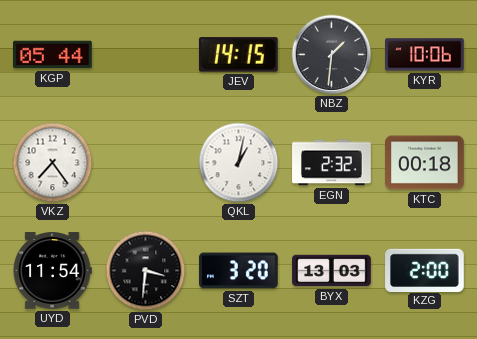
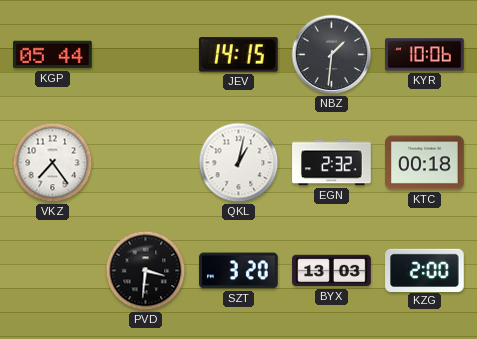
UYD: 11:54 -> none
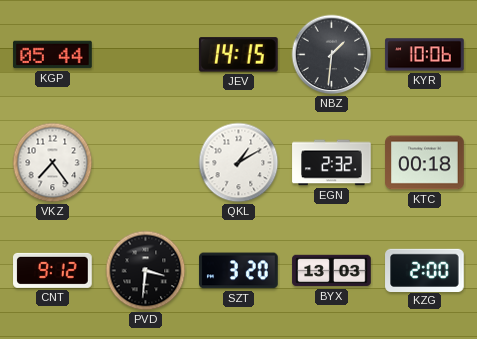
QKL: 1:02 -> 1:10
CNT: none -> 9:12
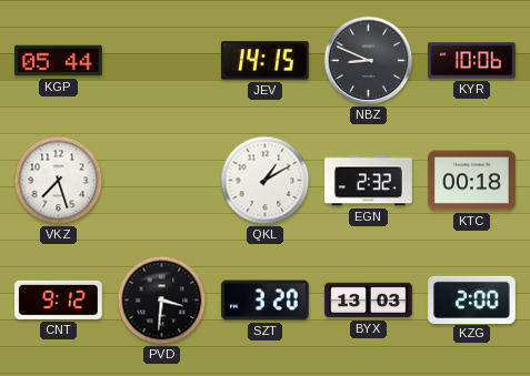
NBZ: 1:31 -> 8:49
VKZ: 7:24 -> 7:27
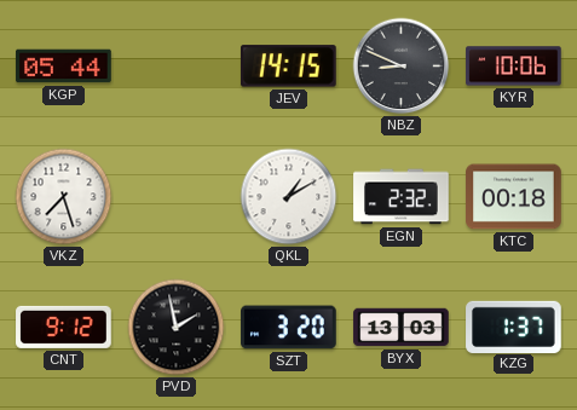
PVD: 3:31 -> 1:58
KZG: 2:00 -> 1:37
